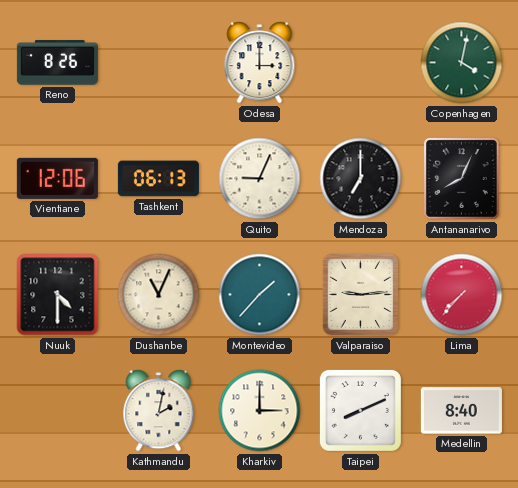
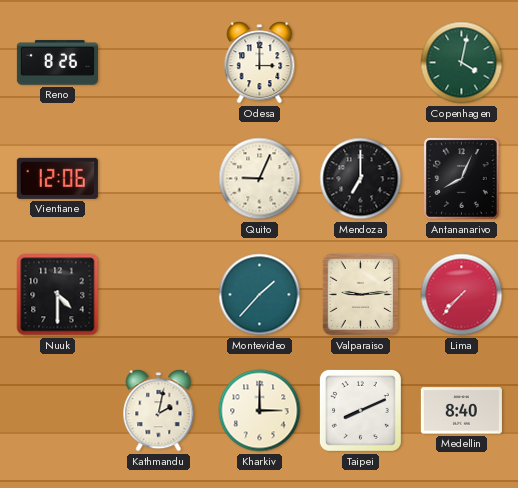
Tashkent: 06:13 -> none
Dushanbe: 11:04 -> none
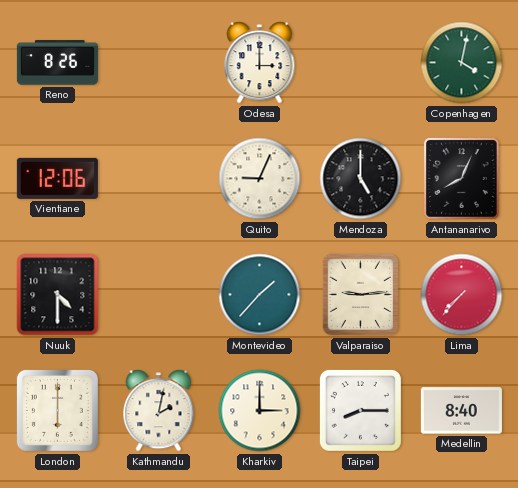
Mendoza: 7:00 -> 5:00
London: none -> 6:00
Taipei: 8:11 -> 8:15
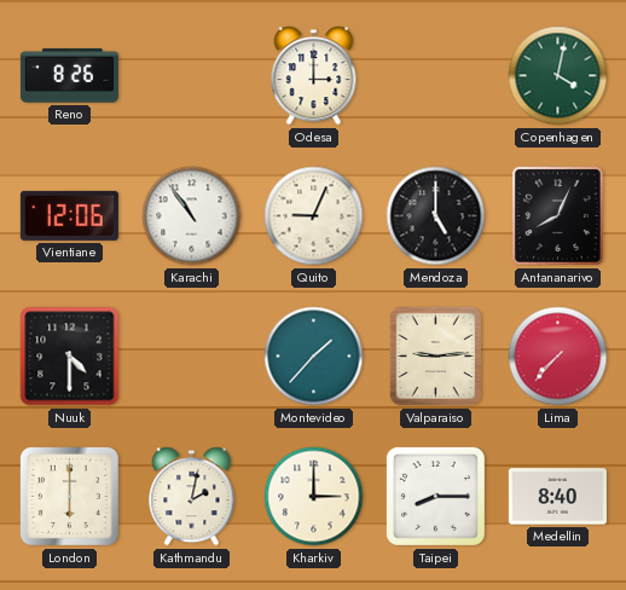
Karachi: none -> 10:54
